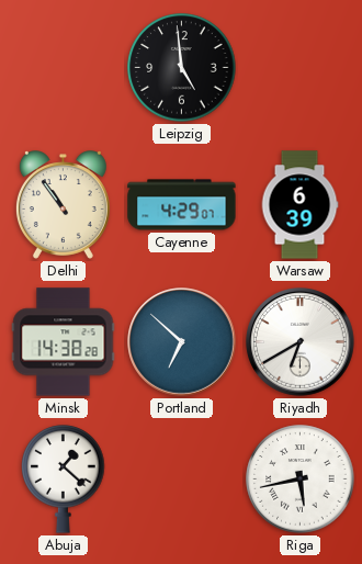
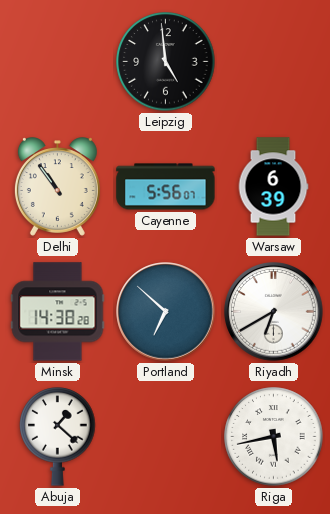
Cayenne: 4:29 -> 5:56
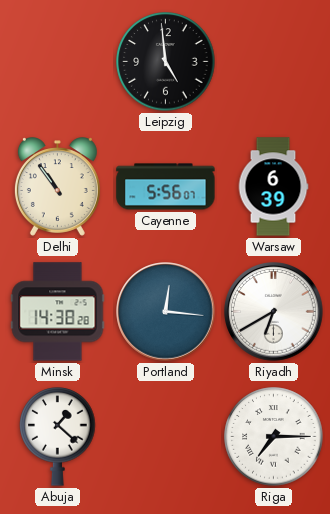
Portland: 6:52 -> 12:16
Riga: 5:43 -> 7:15
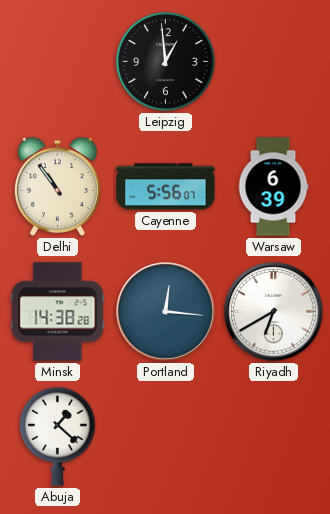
Leipzig: 4:59 -> 12:59
Riga: 7:15 -> none
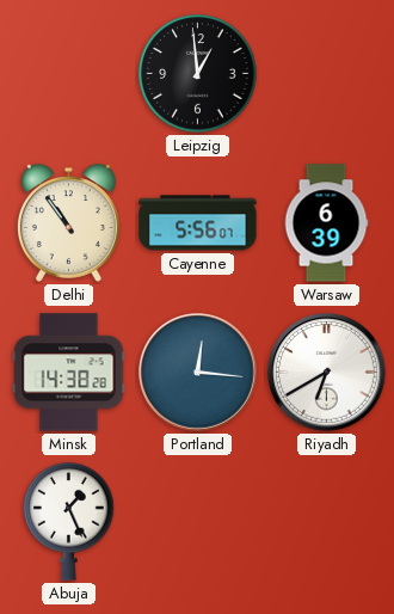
Abuja: 1:22 -> 1:26
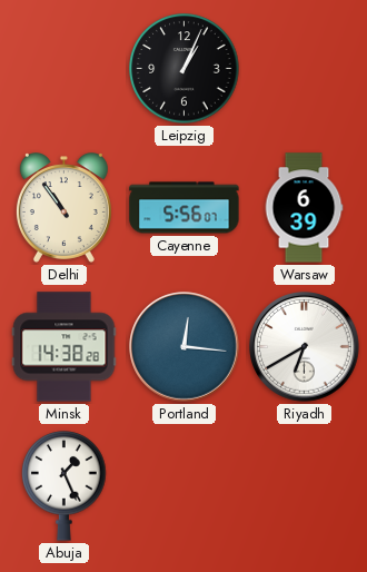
Leipzig: 12:59 -> 1:04
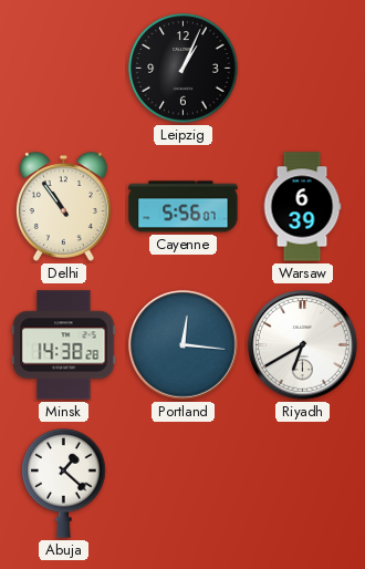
Abuja: 1:26 -> 1:22
